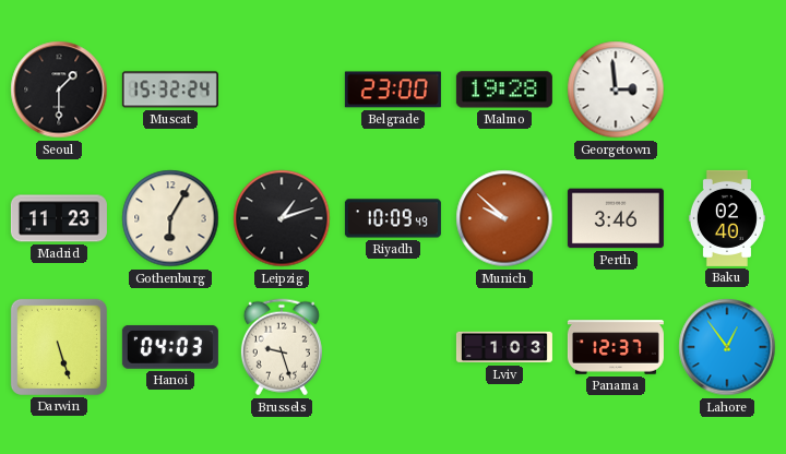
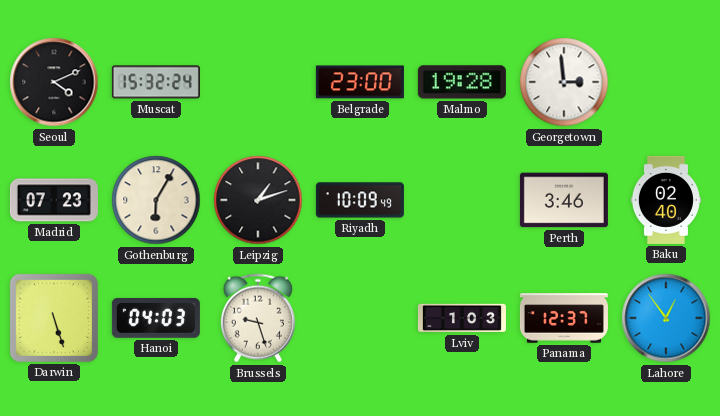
Seoul: 1:30 -> 4:11
Madrid: 11:23 -> 07:23
Munich: 9:52 -> none
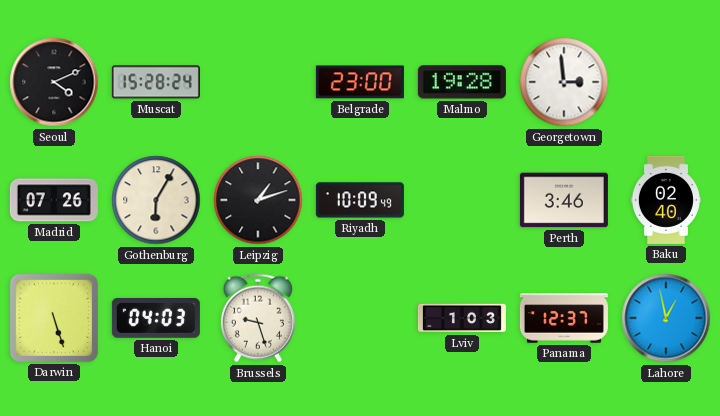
Muscat: 15:32 -> 15:28
Madrid: 07:23 -> 07:26
Lahore: 12:54 -> 12:58
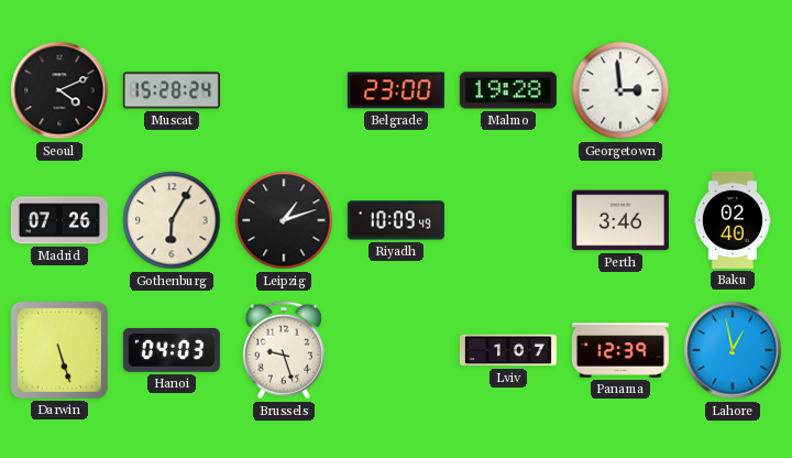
Lviv: 1:03 -> 1:07
Panama: 12:37 -> 12:39
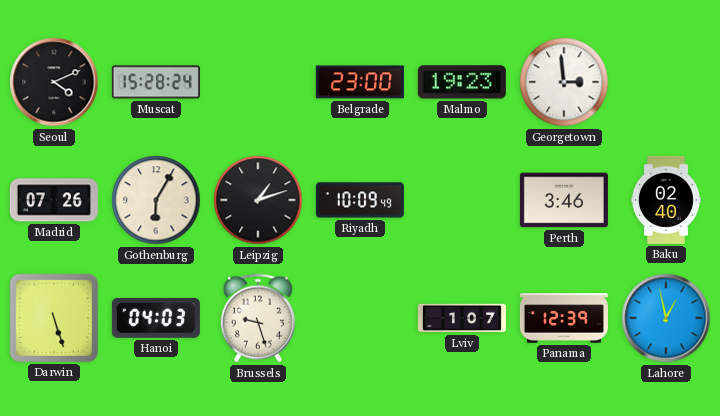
Malmo: 19:28 -> 19:23
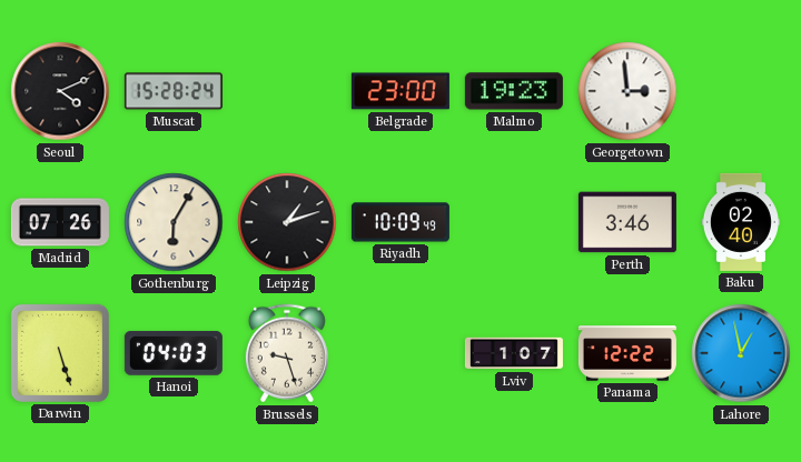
Panama: 12:39 -> 12:22
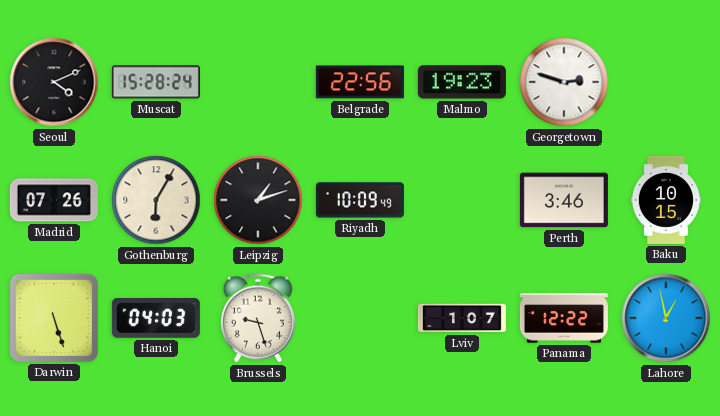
Belgrade: 23:00 -> 22:56
Georgetown: 2:59 -> 2:48
Baku: 02:40 -> 10:15
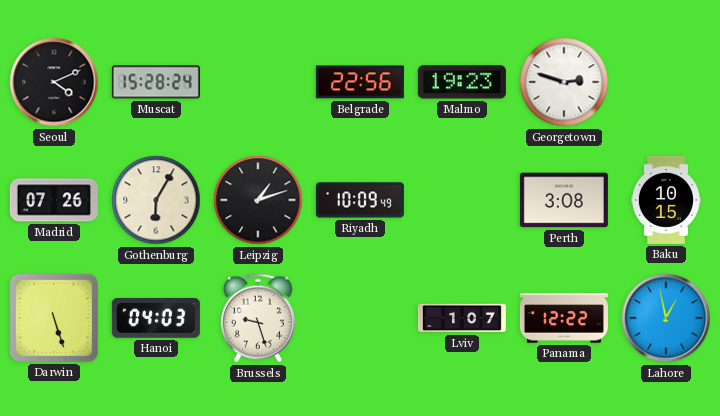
Perth: 3:46 -> 3:08
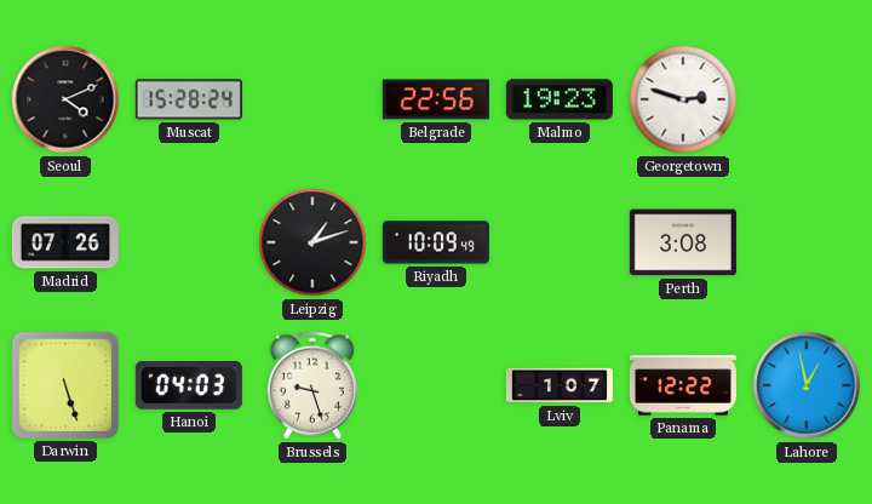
Gothenburg: 6:05 -> none
Baku: 10:15 -> none
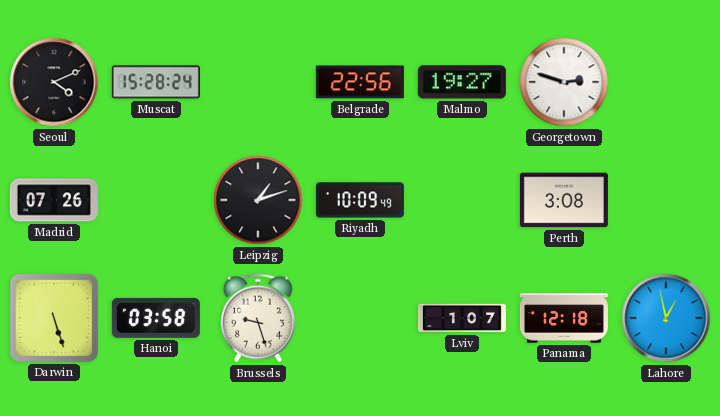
Malmo: 19:23 -> 19:27
Hanoi: 04:03 -> 03:58
Panama: 12:22 -> 12:18
